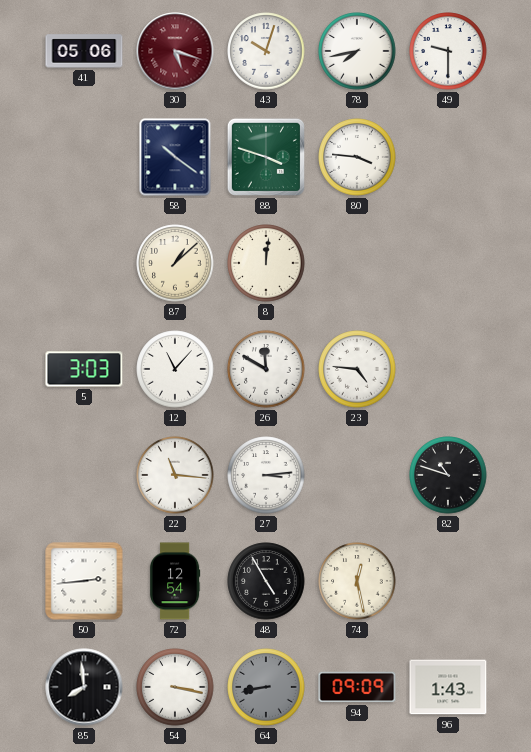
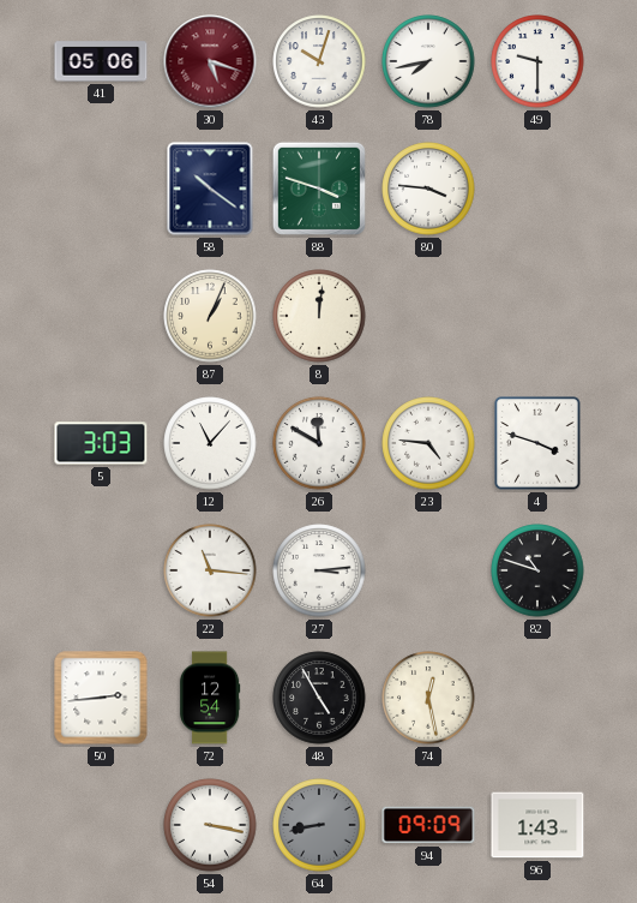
87: 1:08 -> 1:04
4: none -> 3:48
85: 7:59 -> none
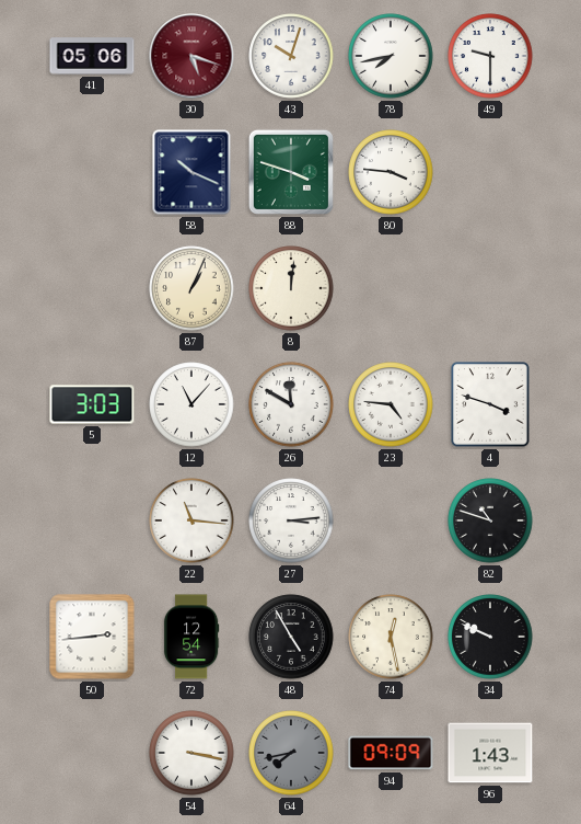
58: 10:21 -> 10:19
34: none -> 9:49
64: 8:43 -> 7:43
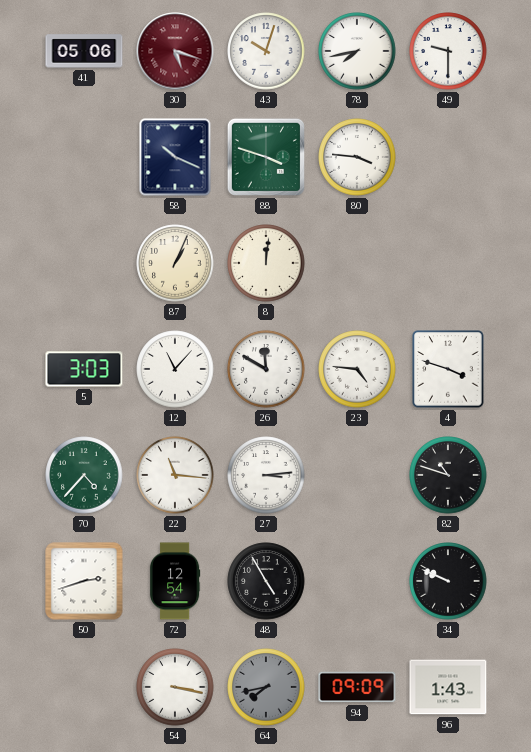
70: none -> 4:37
50: 2:44 -> 2:42
74: 12:28 -> none
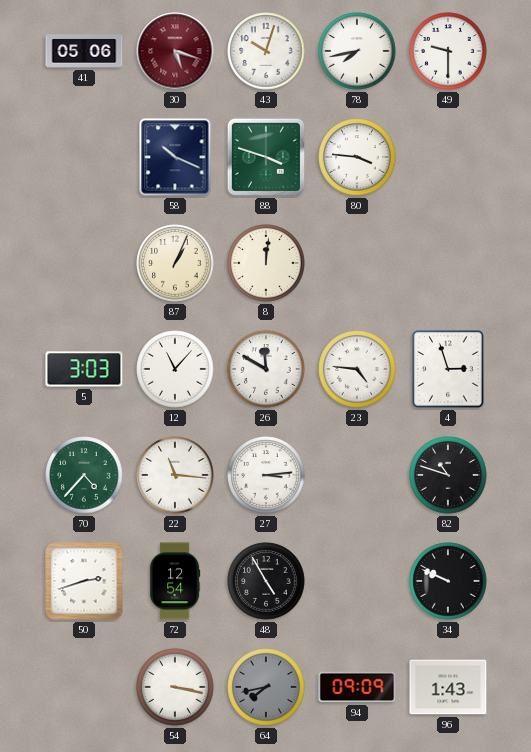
4: 3:48 -> 2:57
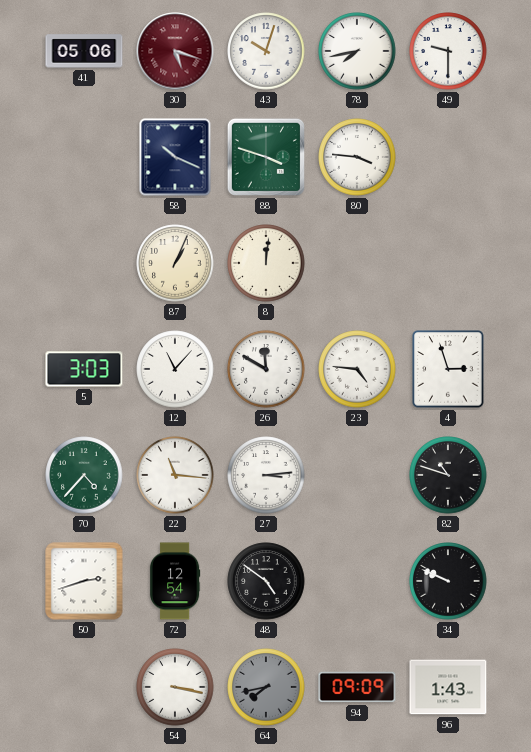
48: 4:55 -> 4:51
